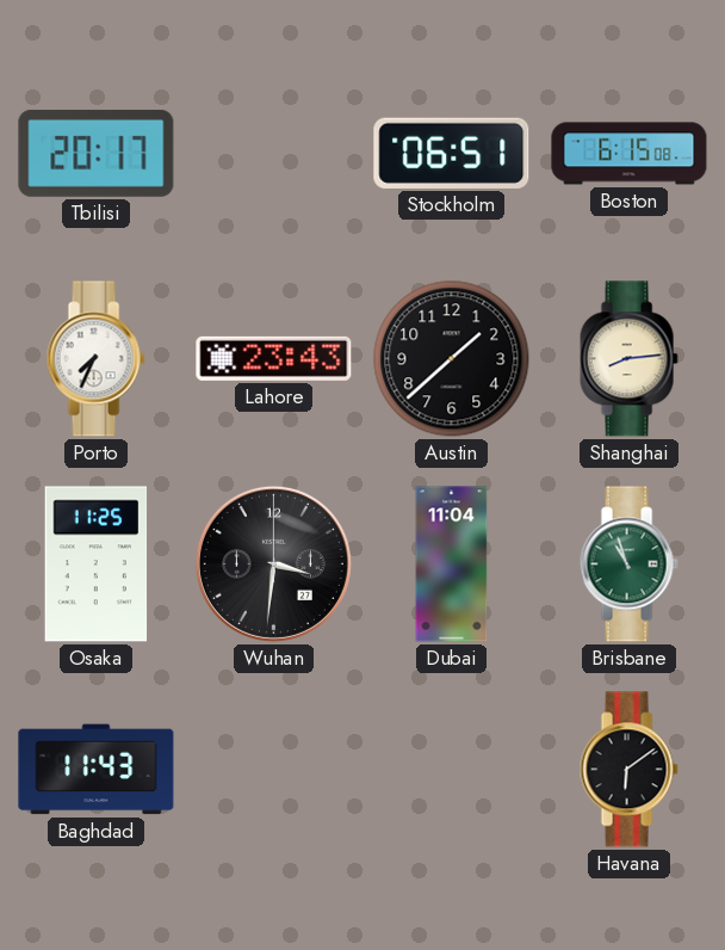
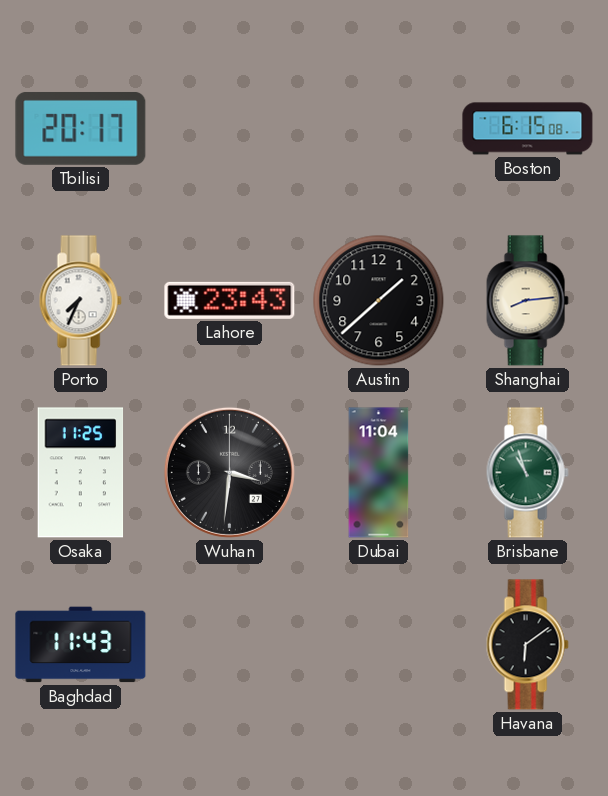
Stockholm: 06:51 -> none
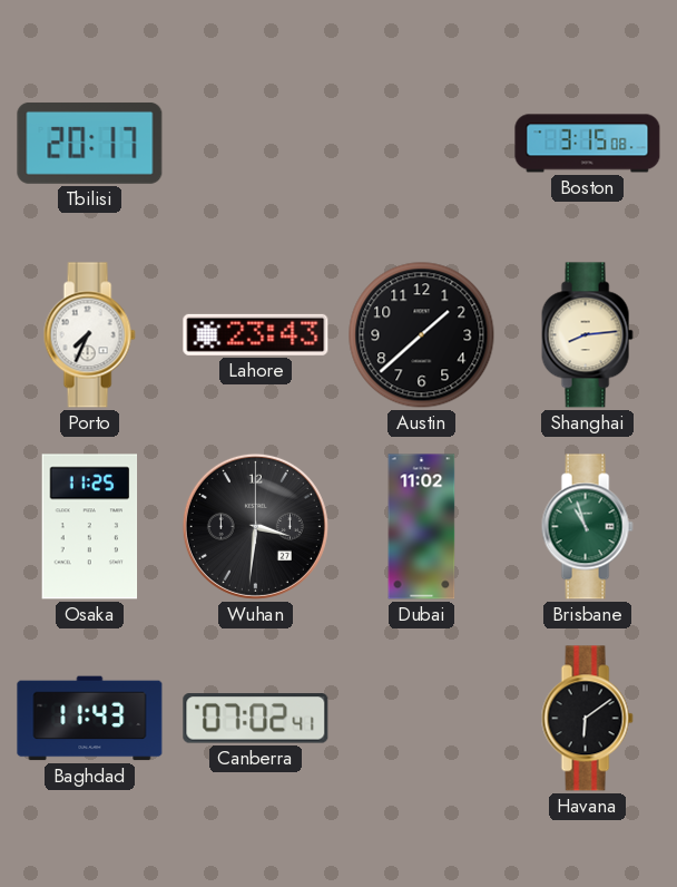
Boston: 6:15 -> 3:15
Dubai: 11:04 -> 11:02
Canberra: none -> 07:02
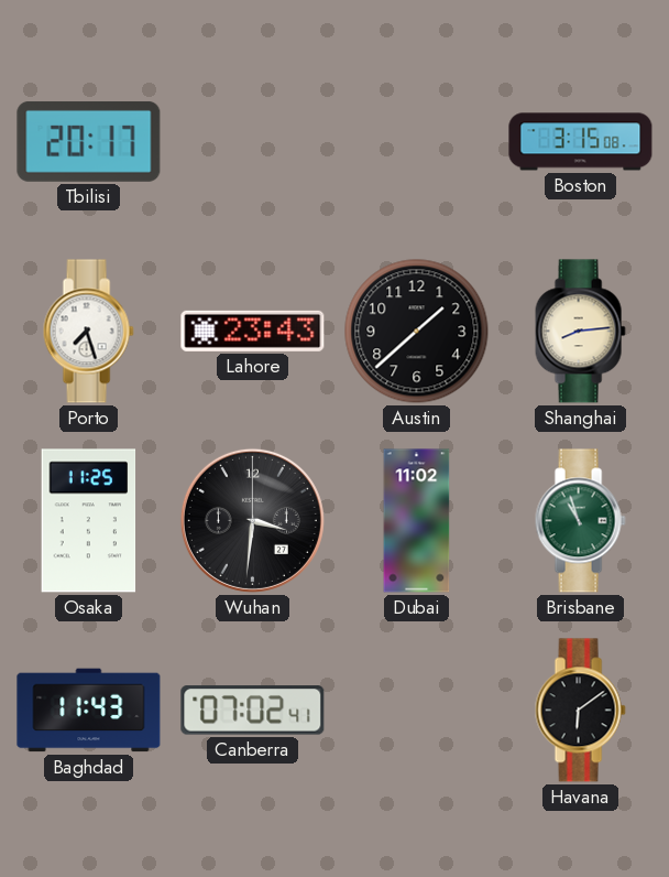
Porto: 7:34 -> 7:27
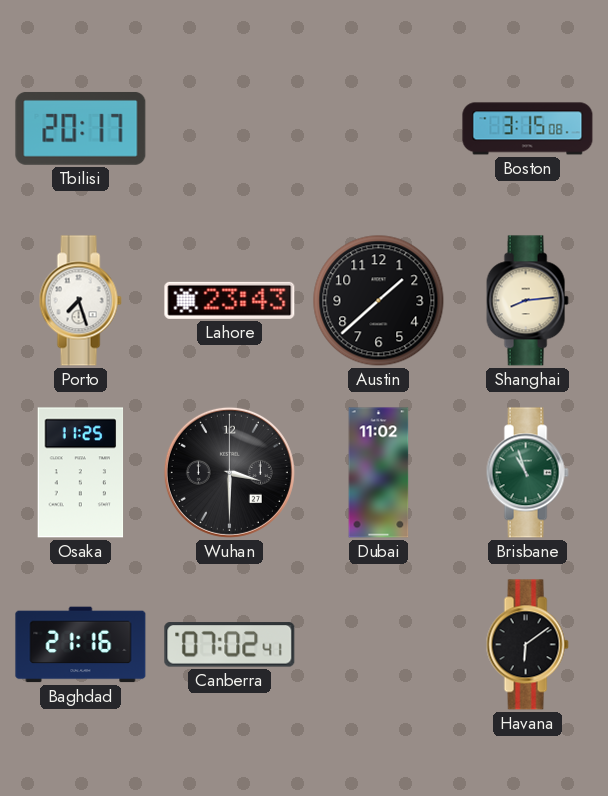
Wuhan: 3:31 -> 3:30
Baghdad: 11:43 -> 21:16
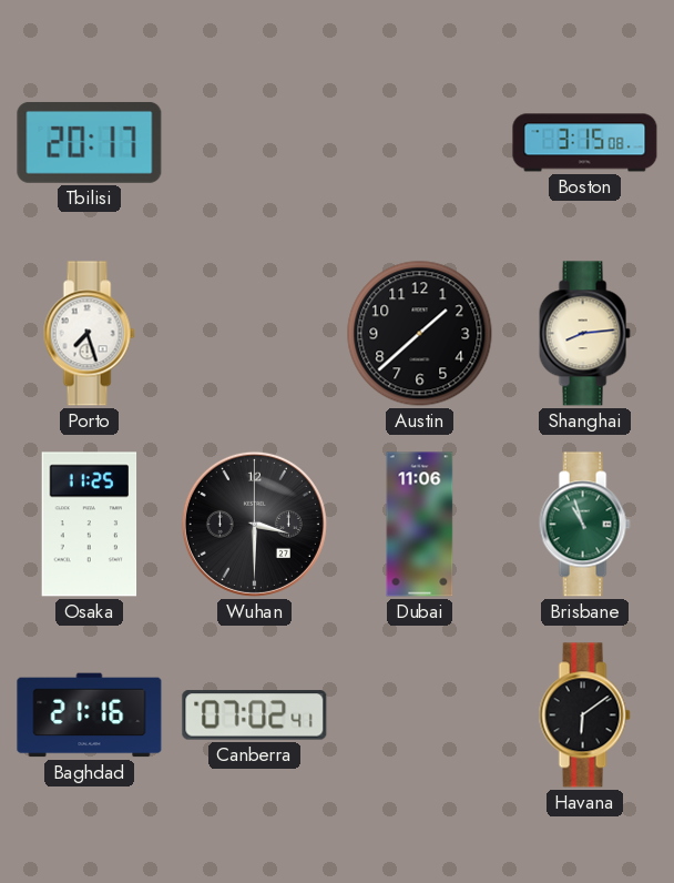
Lahore: 23:43 -> none
Dubai: 11:02 -> 11:06
